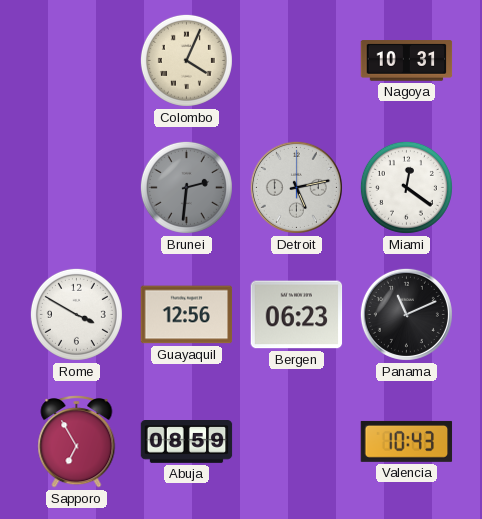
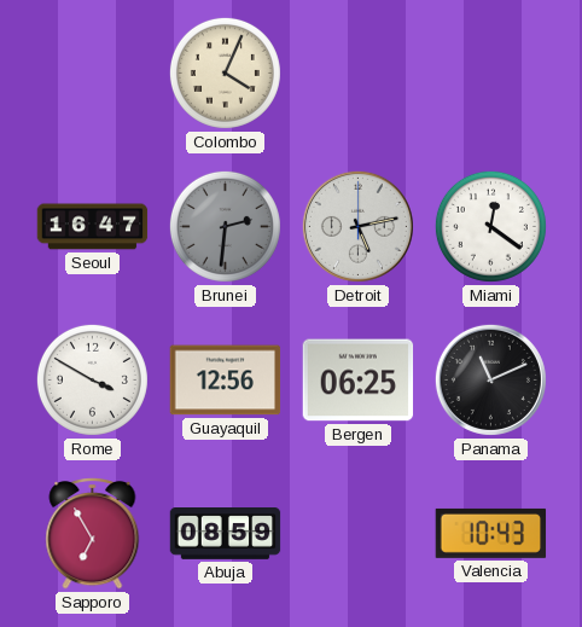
Nagoya: 10:31 -> none
Seoul: none -> 16:47
Bergen: 06:23 -> 06:25
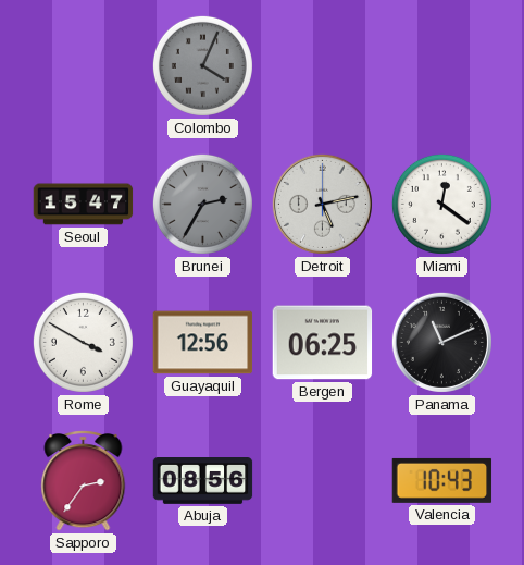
Colombo dial: cream -> grey
Seoul: 16:47 -> 15:47
Brunei: 2:31 -> 2:35
Sapporo: 6:55 -> 2:36
Abuja: 08:59 -> 08:56
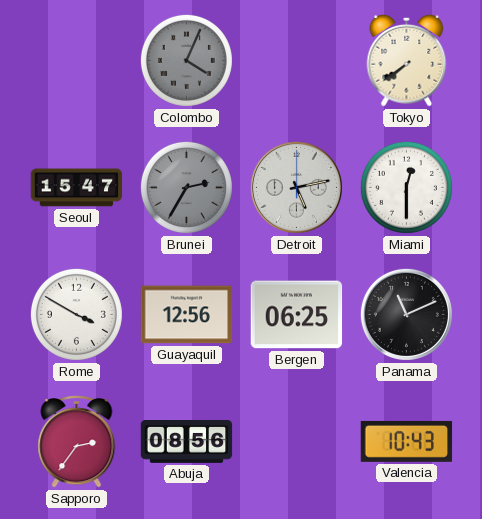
Tokyo: none -> 7:39
Miami: 12:21 -> 12:30
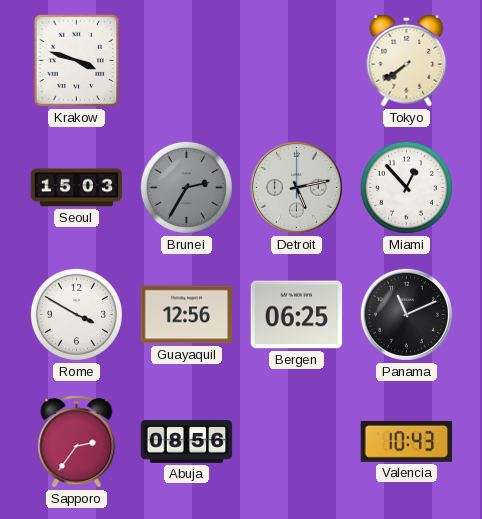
Krakow: none -> 3:48
Colombo: 4:04 -> none
Seoul: 15:47 -> 15:03
Miami: 12:30 -> 12:53
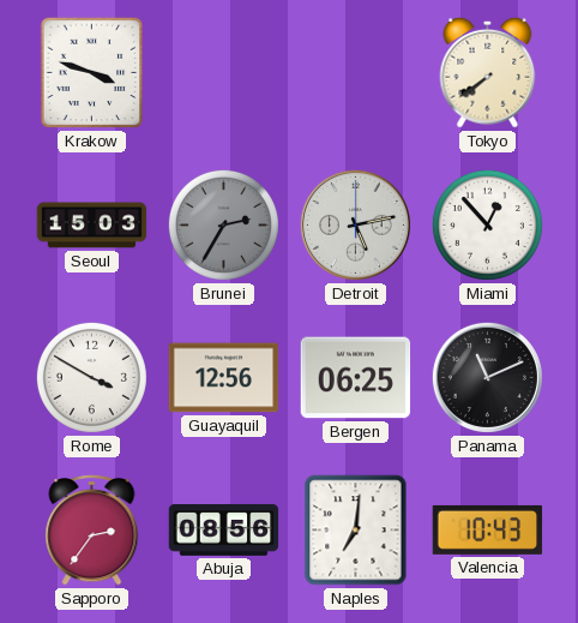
Naples: none -> 7:01
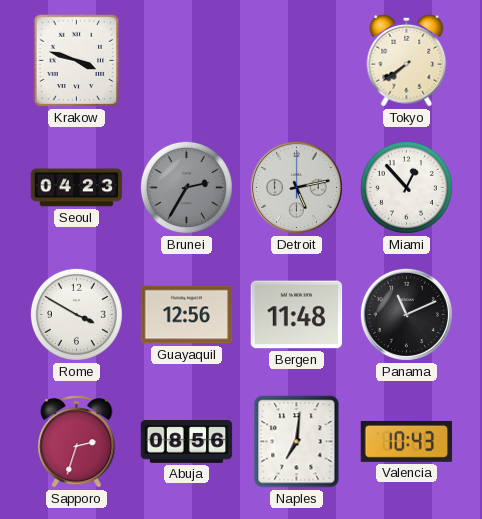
Seoul: 15:03 -> 04:23
Bergen: 06:25 -> 11:48
Sapporo: 2:36 -> 2:33
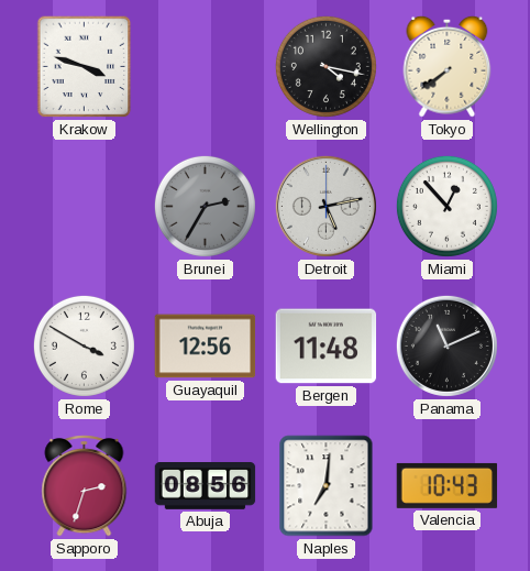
Wellington: none -> 4:17
Seoul: 04:23 -> none
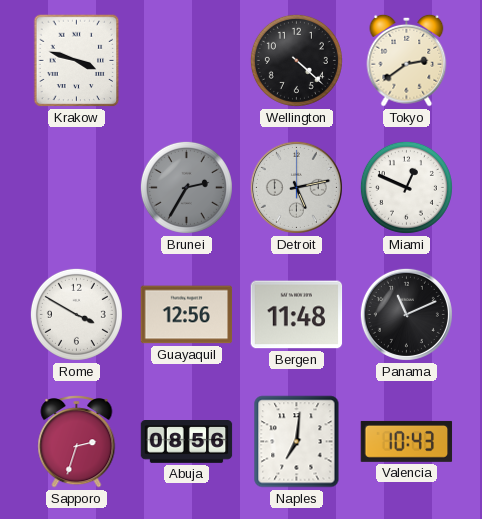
Wellington: 4:17 -> 4:22
Tokyo: 7:39 -> 2:39
Miami: 12:53 -> 12:49
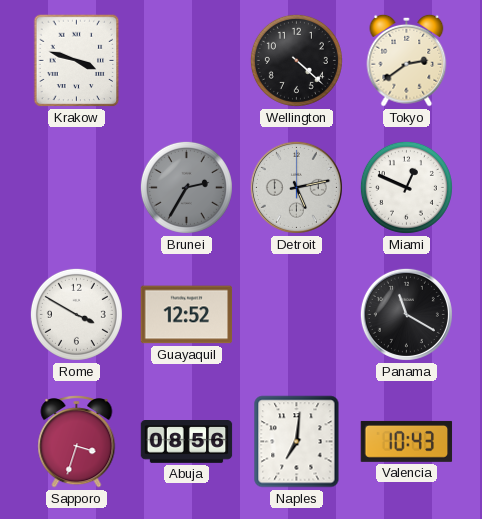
Guayaquil: 12:56 -> 12:52
Bergen: 11:48 -> none
Panama: 11:11 -> 11:20
Sapporo: 2:33 -> 3:33
